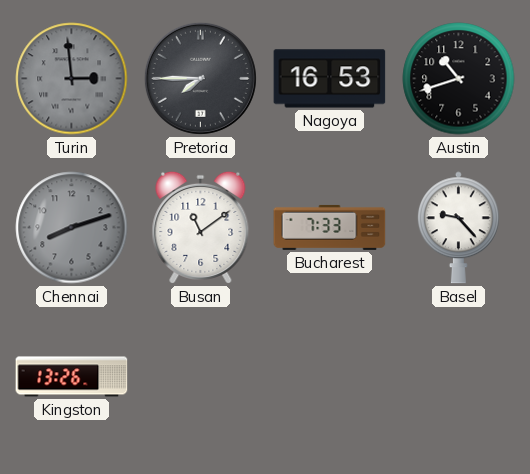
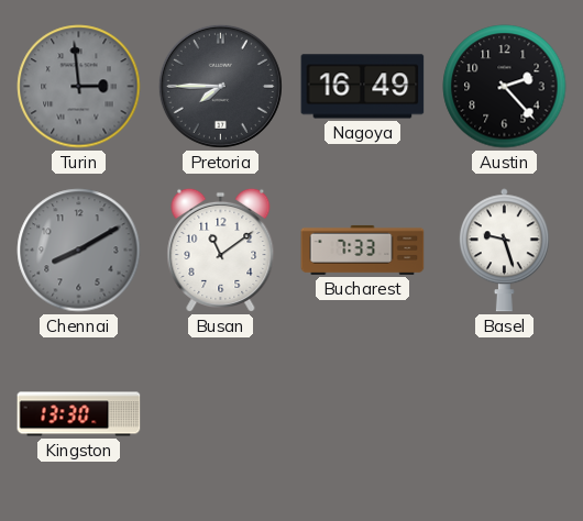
Nagoya: 16:53 -> 16:49
Austin: 10:42 -> 2:23
Chennai: 8:12 -> 8:10
Basel: 9:23 -> 9:27
Kingston: 13:26 -> 13:30
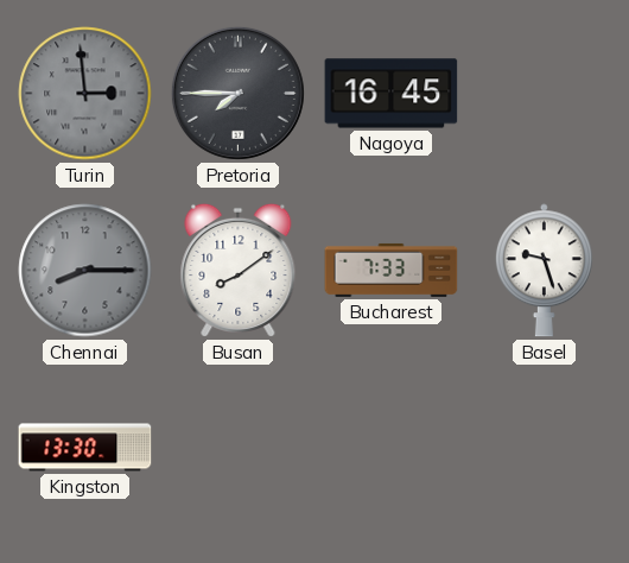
Nagoya: 16:49 -> 16:45
Austin: 2:23 -> none
Chennai: 8:10 -> 8:15
Busan: 11:09 -> 8:09
